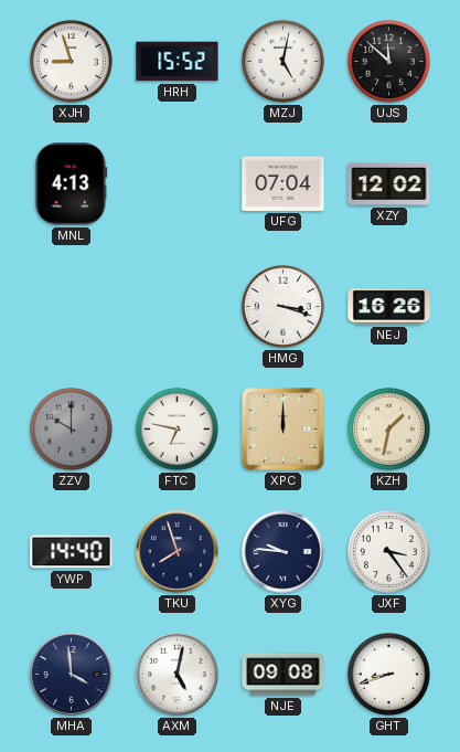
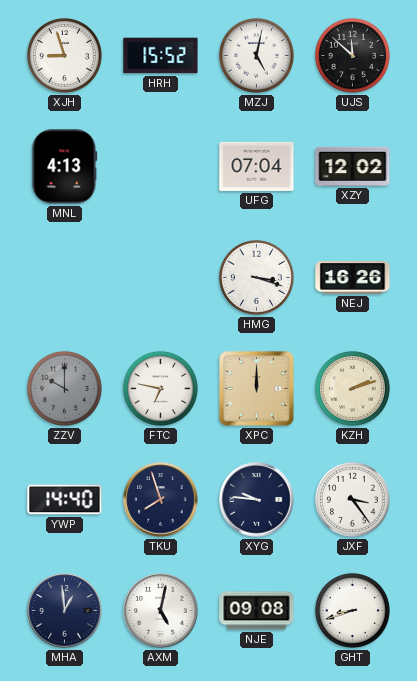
KZH: 1:32 -> 2:12
MHA: 3:59 -> 12:59
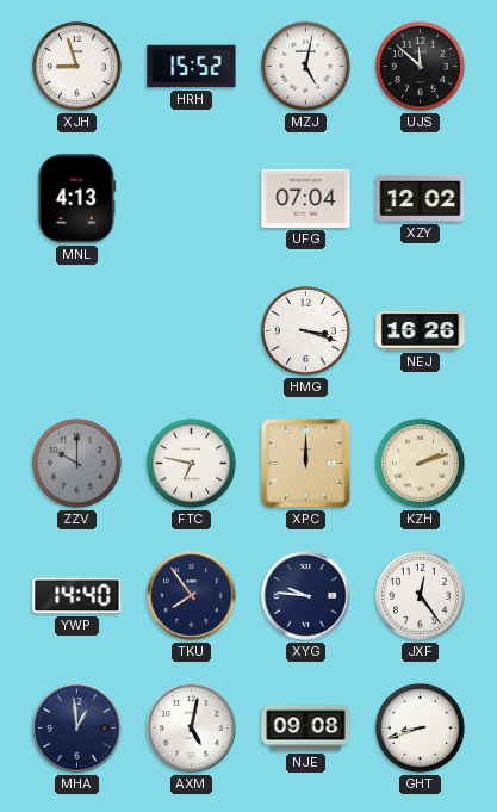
TKU: 7:57 -> 7:54
JXF: 3:24 -> 12:24
